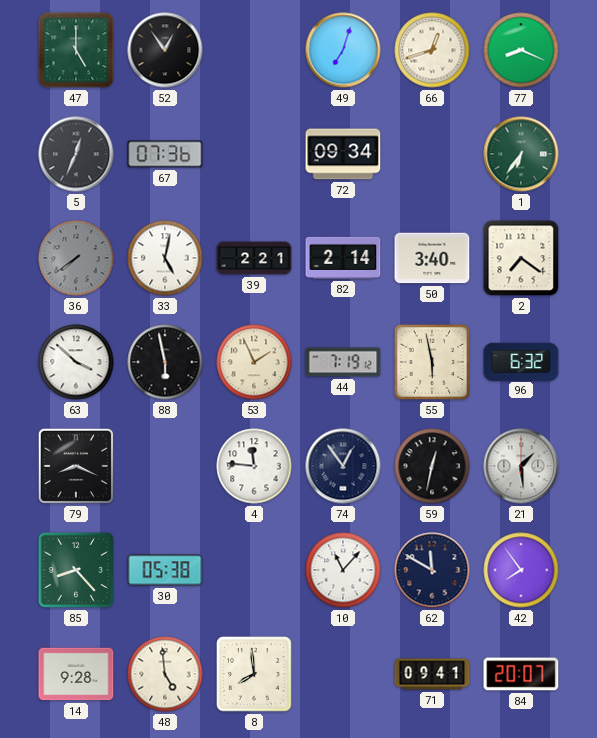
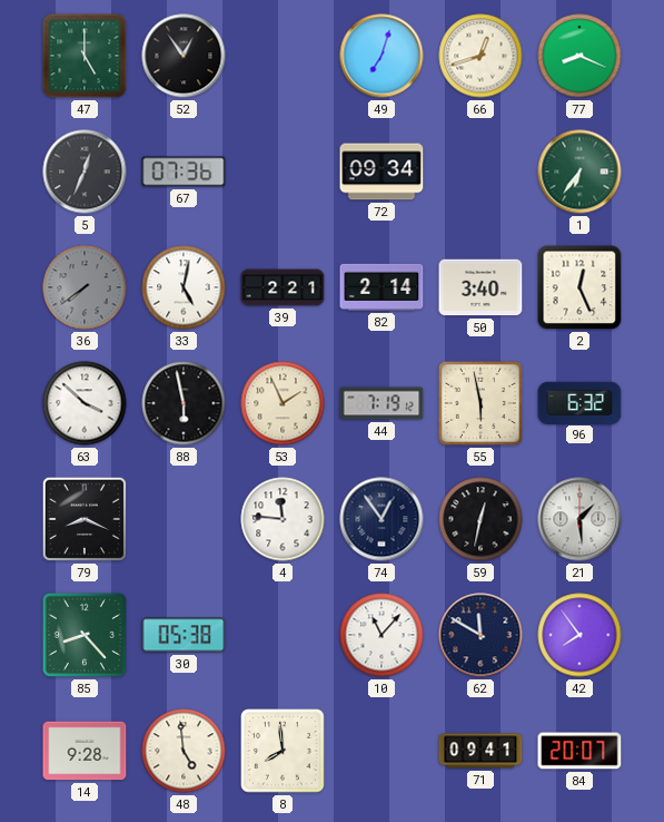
2: 7:21 -> 12:26
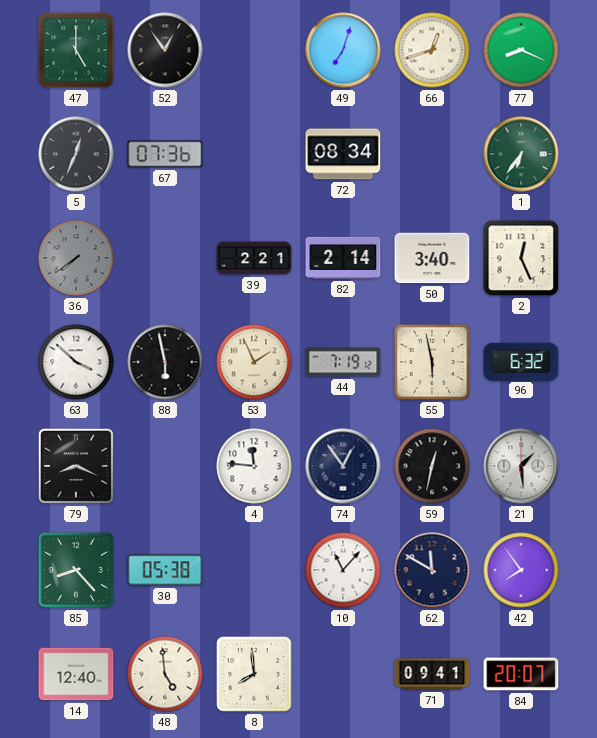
72: 09:34 -> 08:34
33: 5:02 -> none
14: 9:28 -> 12:40
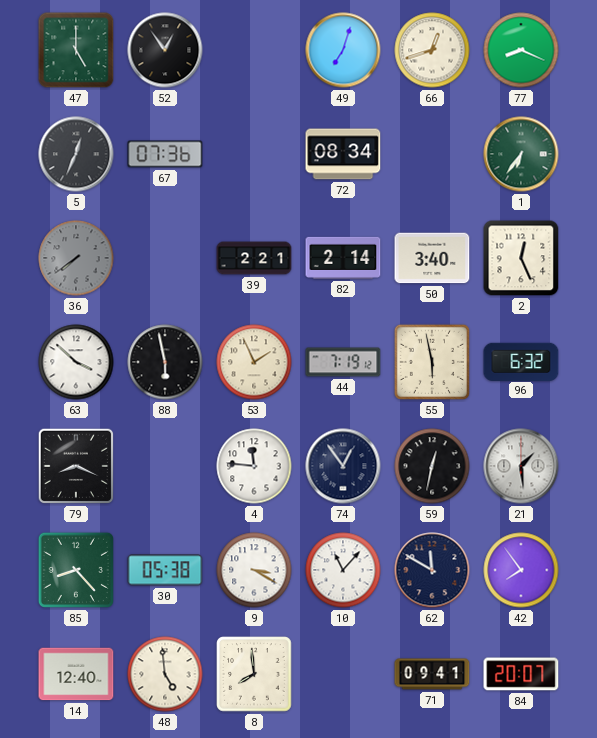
9: none -> 3:20
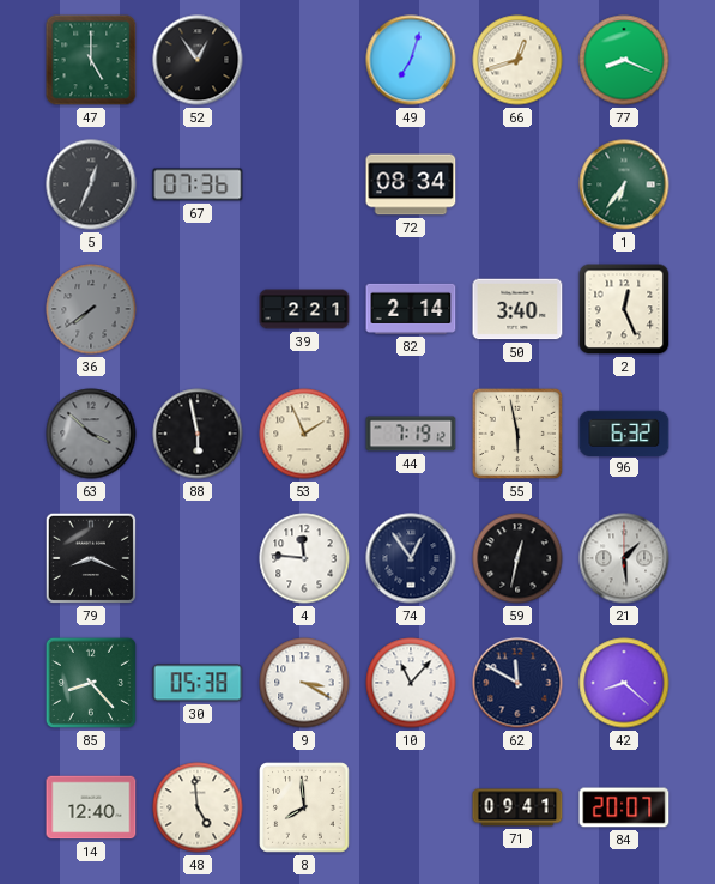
63 dial: white -> grey
42: 7:54 -> 8:22
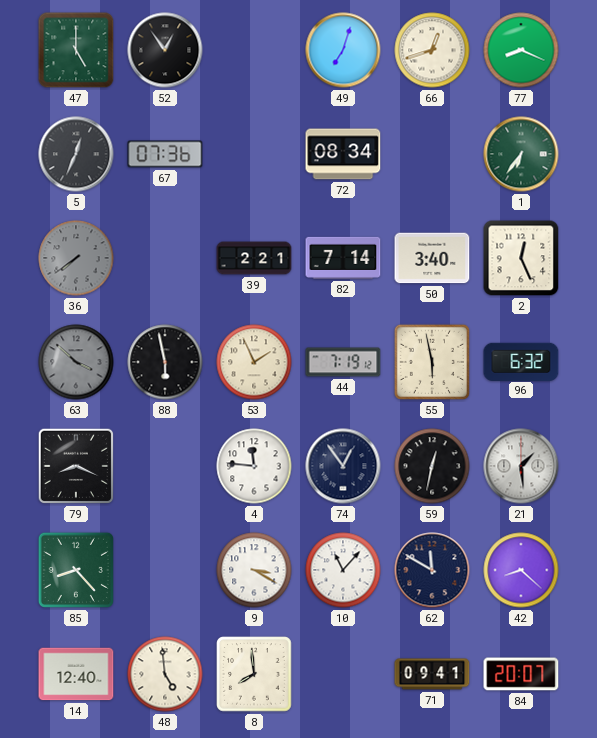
82: 2:14 -> 7:14
30: 05:38 -> none
